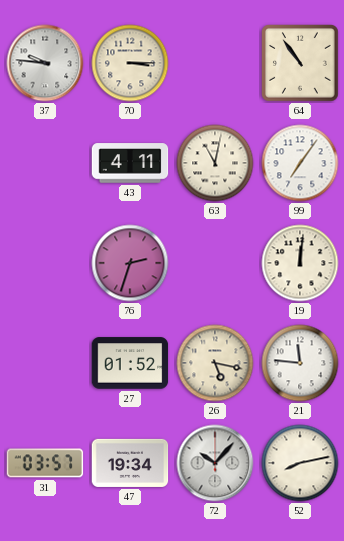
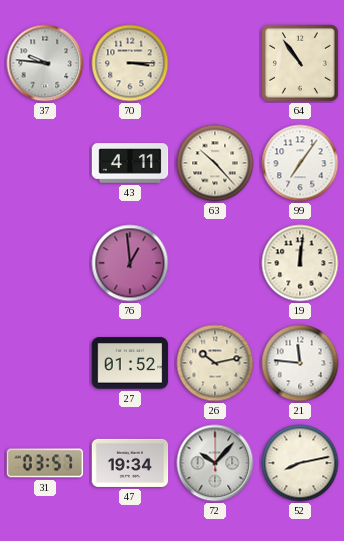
63: 11:02 -> 10:23
76: 2:33 -> 12:59
26: 5:17 -> 10:13
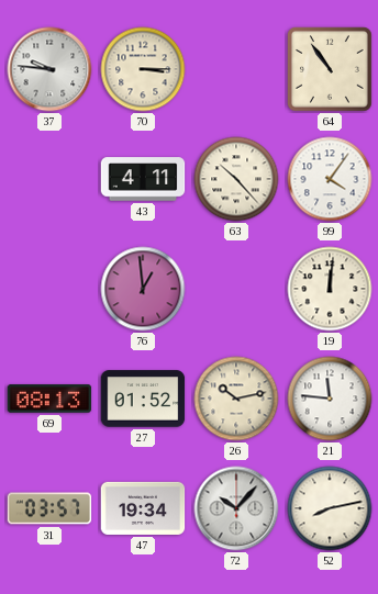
99: 7:06 -> 4:06
69: none -> 08:13
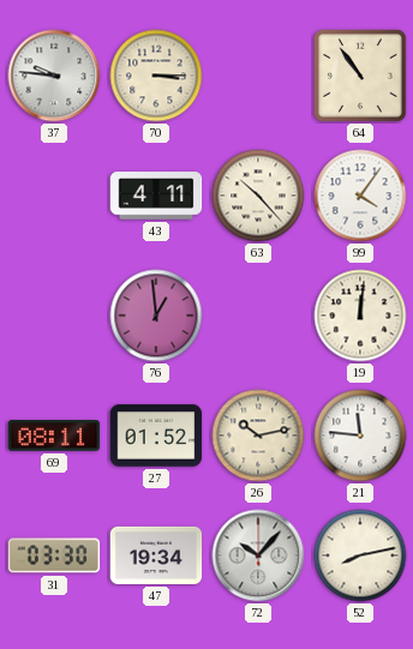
69: 08:13 -> 08:11
31: 03:57 -> 03:30
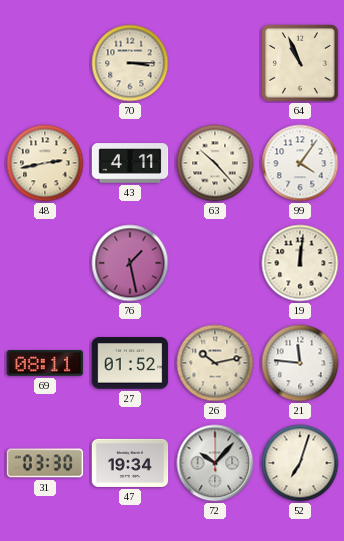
37: 9:46 -> none
64: 10:54 -> 10:56
48: none -> 2:43
76: 12:59 -> 1:28
52: 8:13 -> 7:03
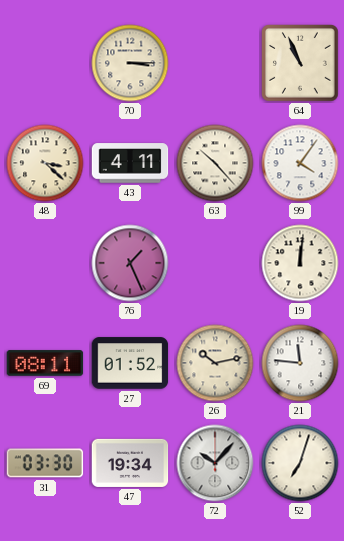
48: 2:43 -> 3:22
76: 1:28 -> 1:26
